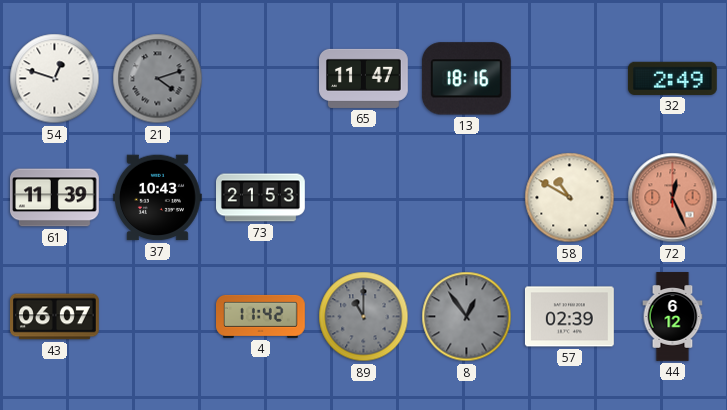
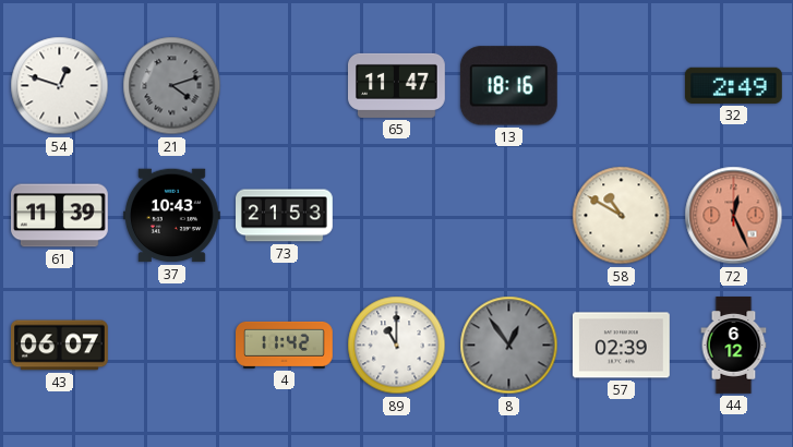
89 dial: grey -> white
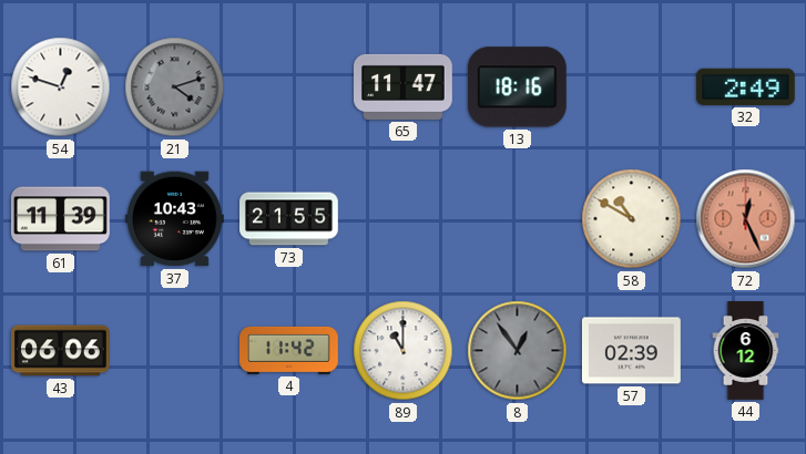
73: 21:53 -> 21:55
43: 06:07 -> 06:06
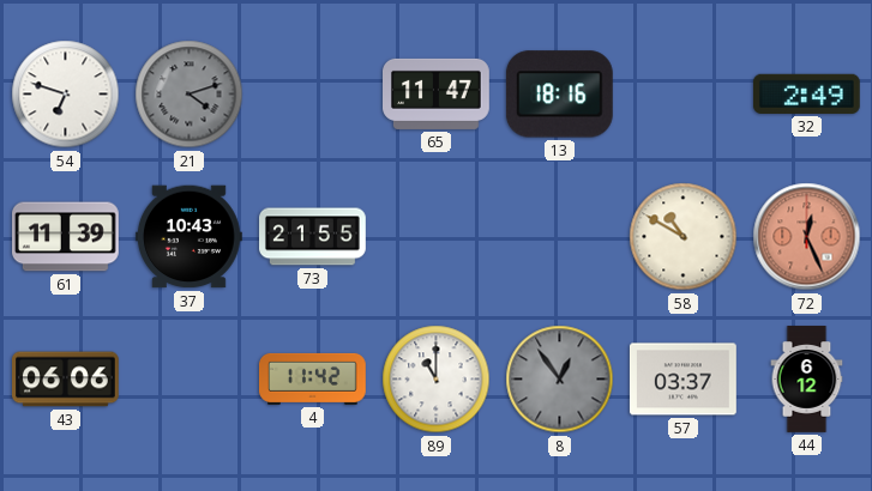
54: 12:48 -> 6:48
57: 02:39 -> 03:37
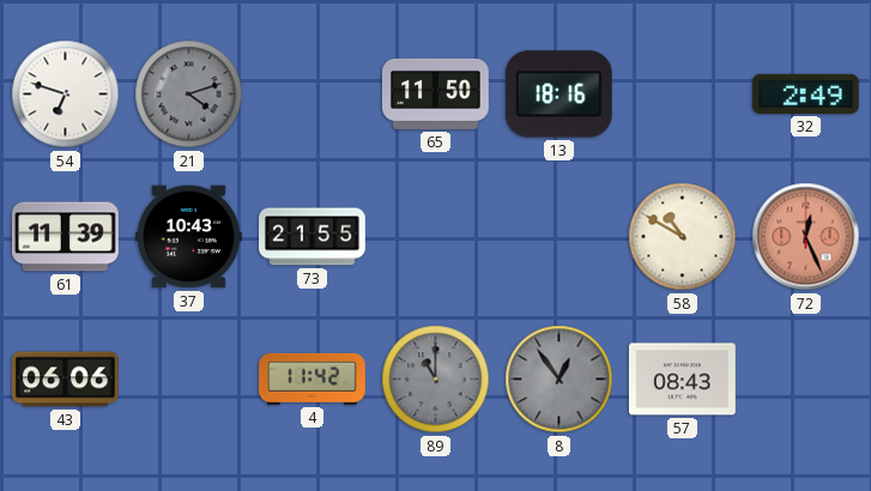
65: 11:47 -> 11:50
89 dial: white -> grey
57: 03:37 -> 08:43
44: 6:12 -> none
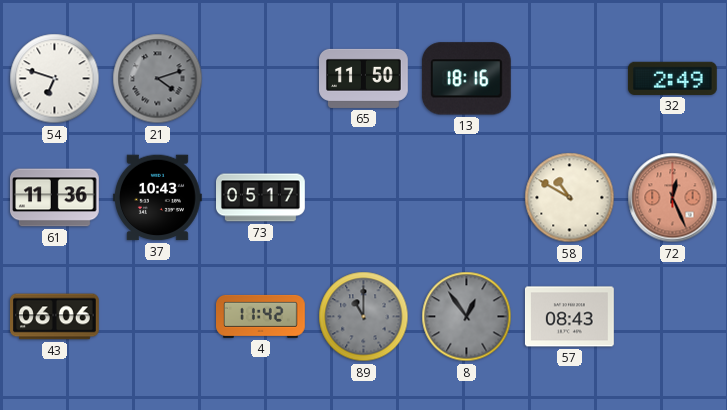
61: 11:39 -> 11:36
73: 21:55 -> 05:17
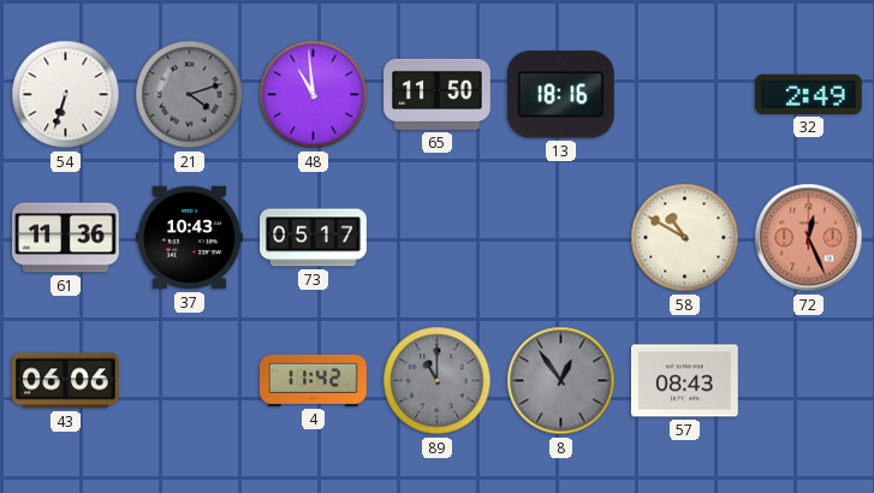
54: 6:48 -> 6:33
48: none -> 10:59
